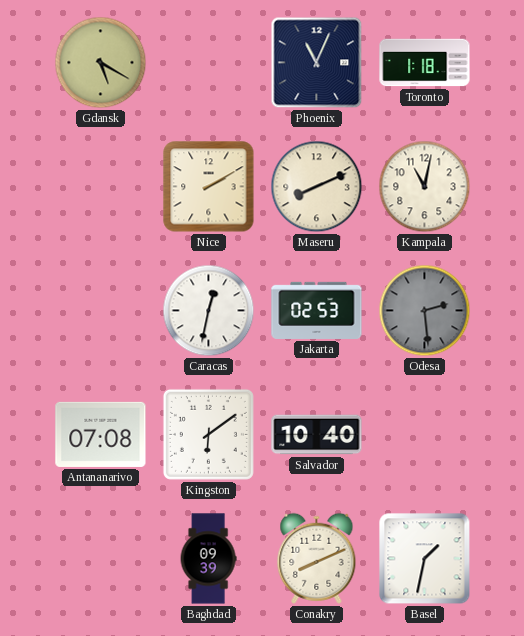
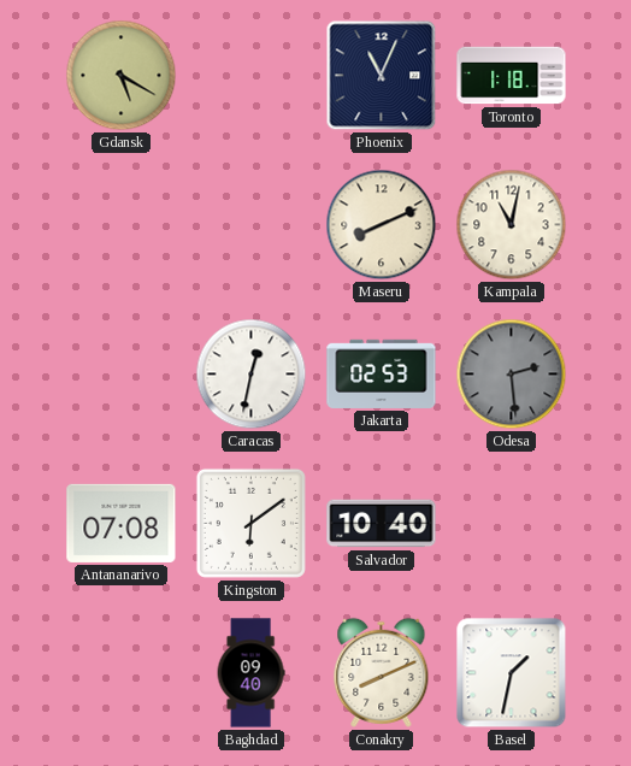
Nice: 2:10 -> none
Baghdad: 09:39 -> 09:40
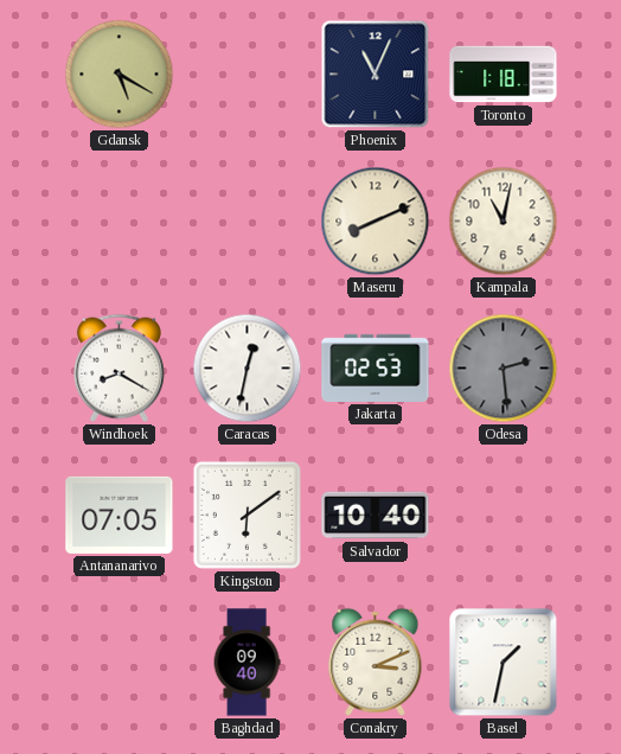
Windhoek: none -> 8:20
Antananarivo: 07:08 -> 07:05
Conakry: 8:11 -> 3:11
